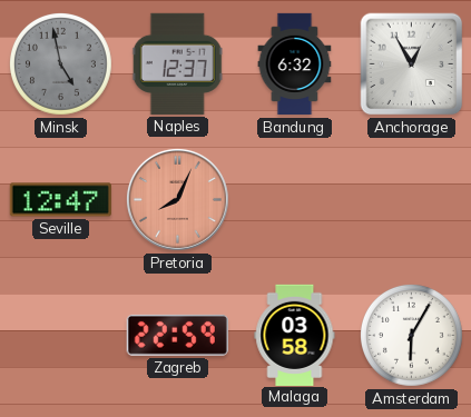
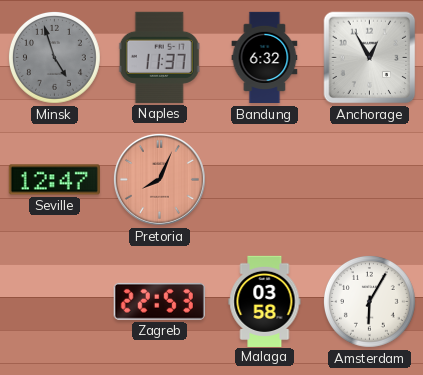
Minsk: 4:58 -> 4:57
Naples: 12:37 -> 11:37
Zagreb: 22:59 -> 22:53
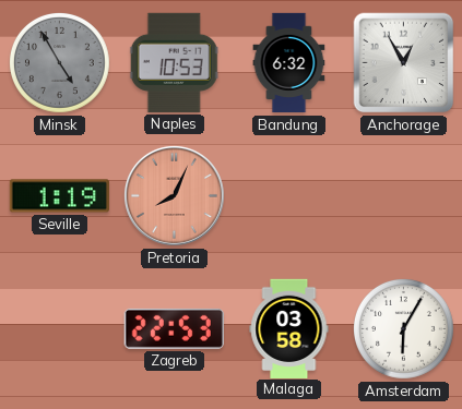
Minsk: 4:57 -> 4:55
Naples: 11:37 -> 10:53
Seville: 12:47 -> 1:19
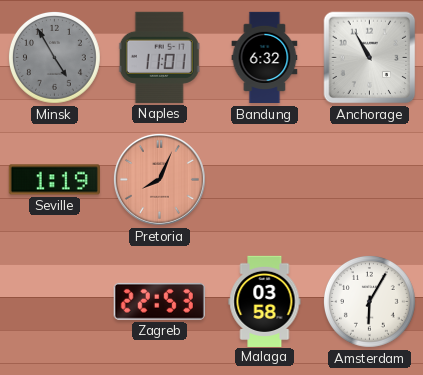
Naples: 10:53 -> 11:01
Anchorage: 12:55 -> 10:55
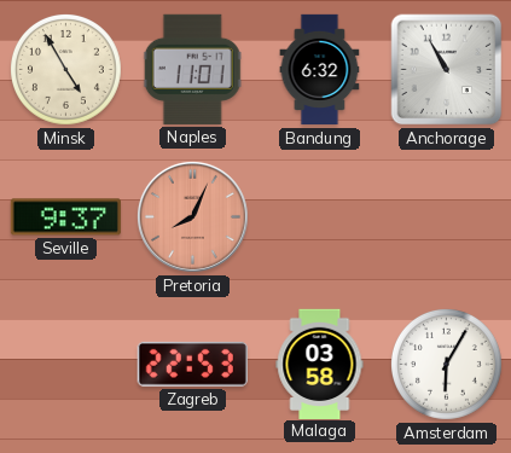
Minsk dial: grey -> cream
Seville: 1:19 -> 9:37
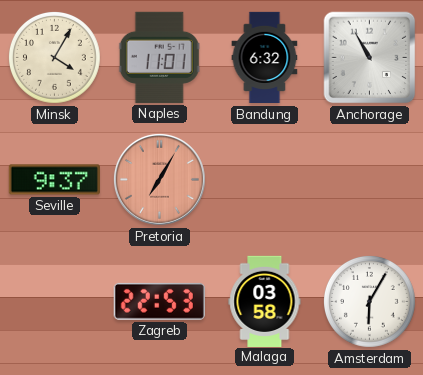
Minsk: 4:55 -> 4:05
Pretoria: 8:04 -> 7:05
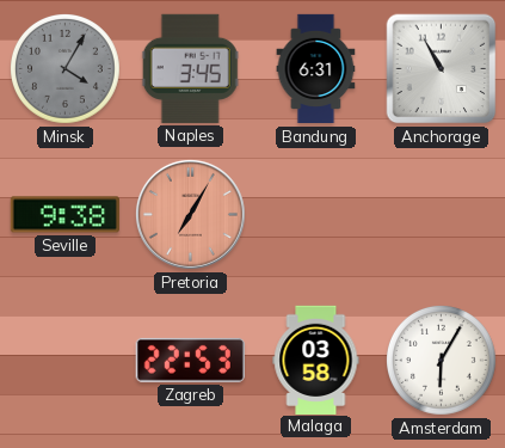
Minsk dial: cream -> grey
Naples: 11:01 -> 3:45
Bandung: 6:32 -> 6:31
Seville: 9:37 -> 9:38
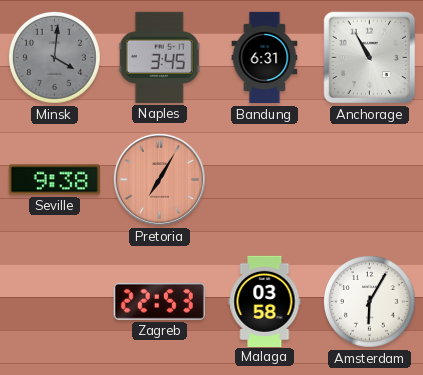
Minsk: 4:05 -> 4:01
